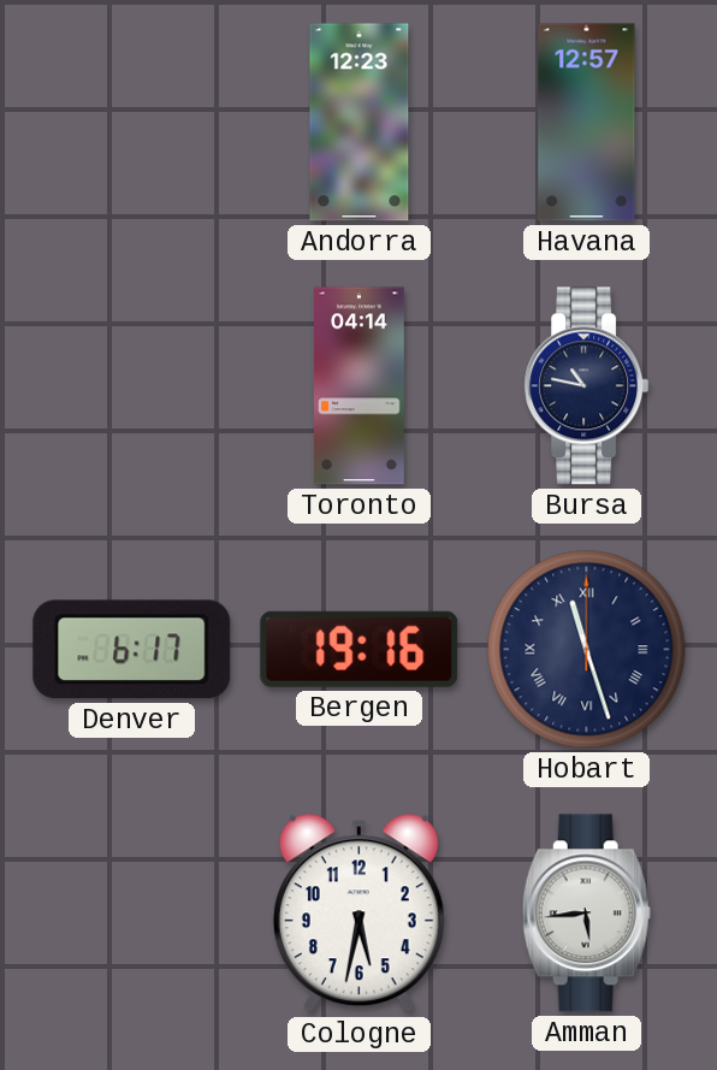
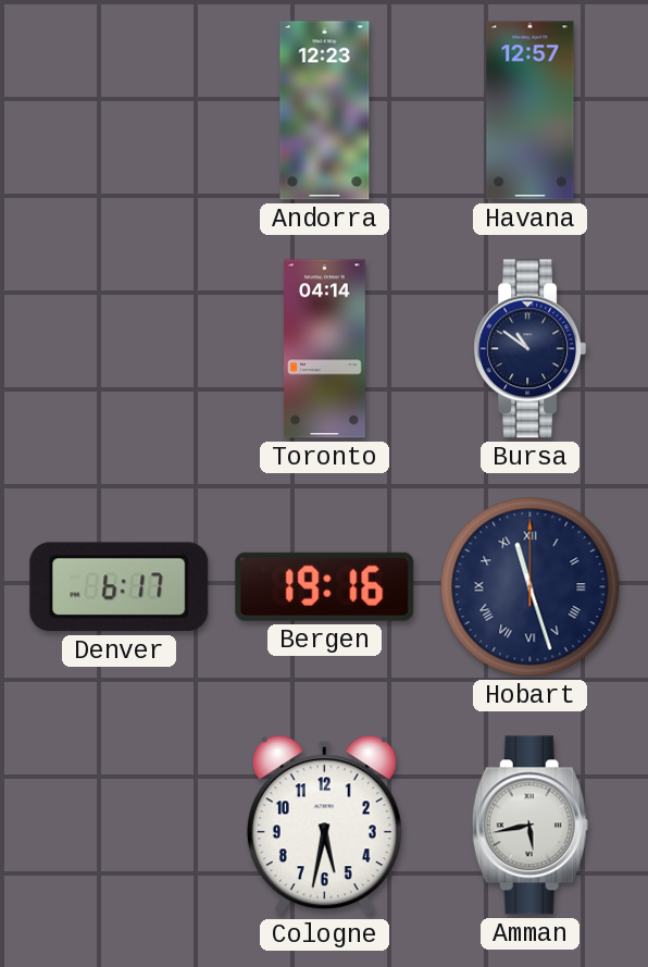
Bursa: 10:47 -> 10:51
Amman: 5:44 -> 5:43
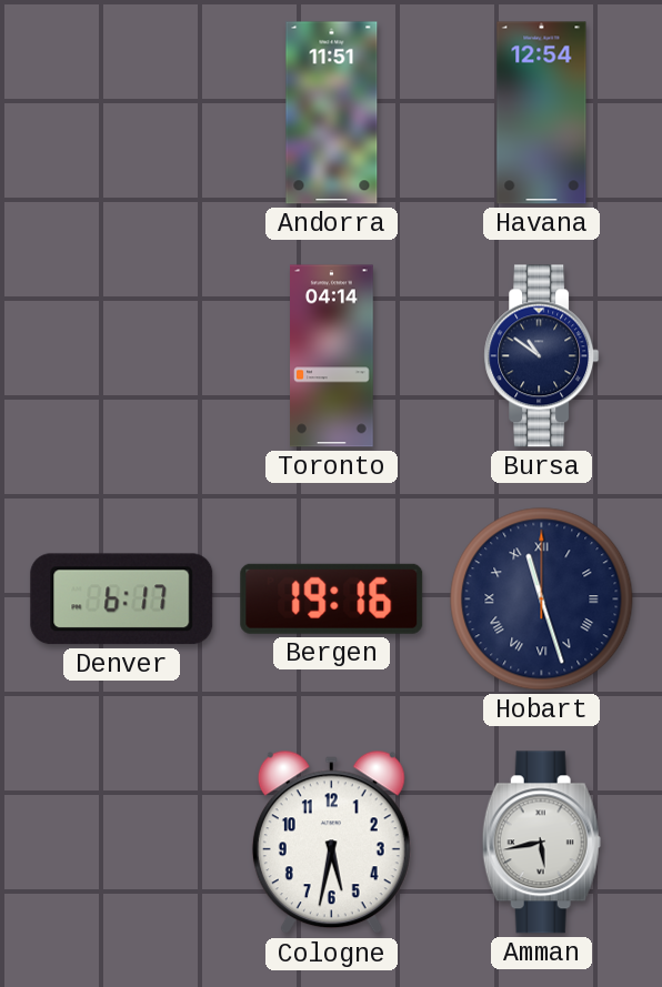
Andorra: 12:23 -> 11:51
Havana: 12:57 -> 12:54
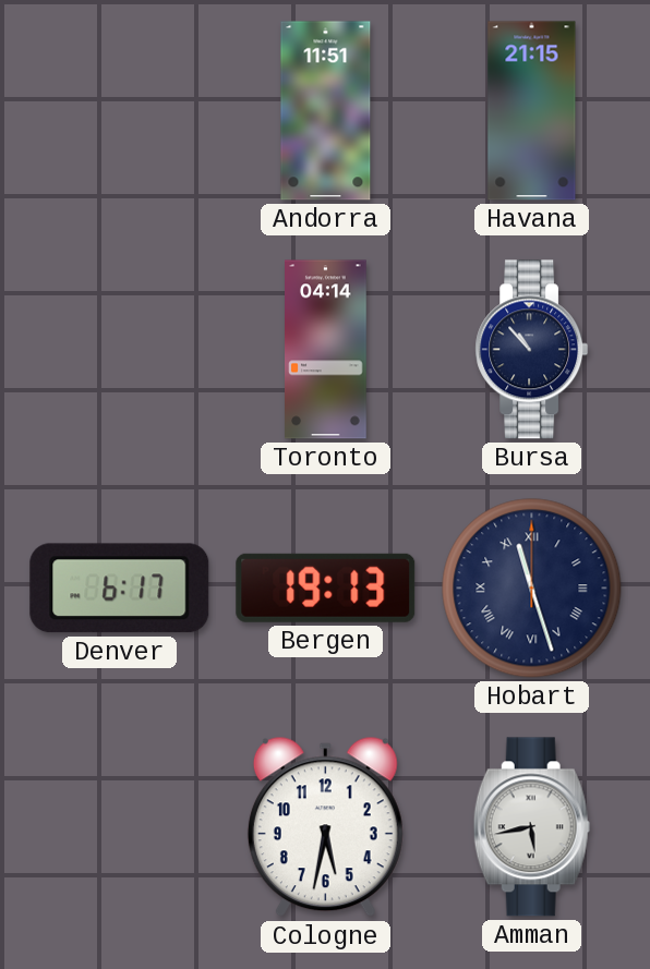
Havana: 12:54 -> 21:15
Bursa: 10:51 -> 10:53
Bergen: 19:16 -> 19:13
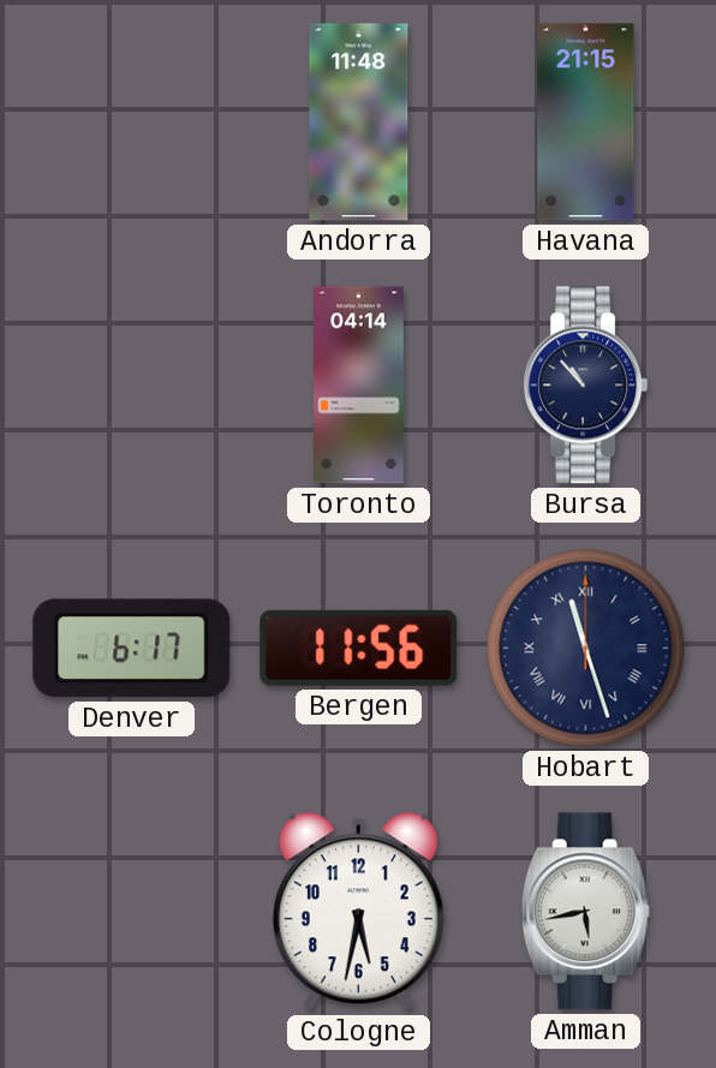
Andorra: 11:51 -> 11:48
Bergen: 19:13 -> 11:56
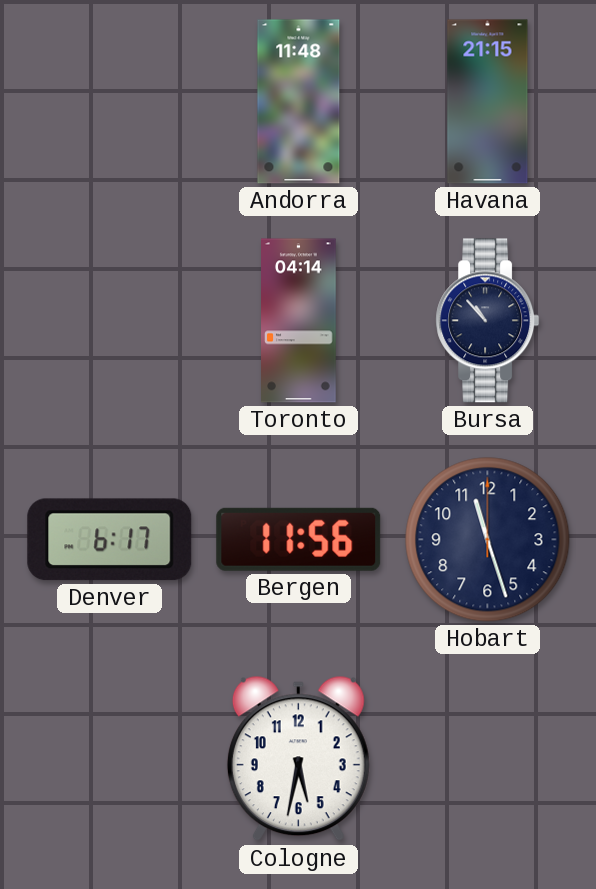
Hobart numerals: Roman -> Arabic
Amman: 5:43 -> none
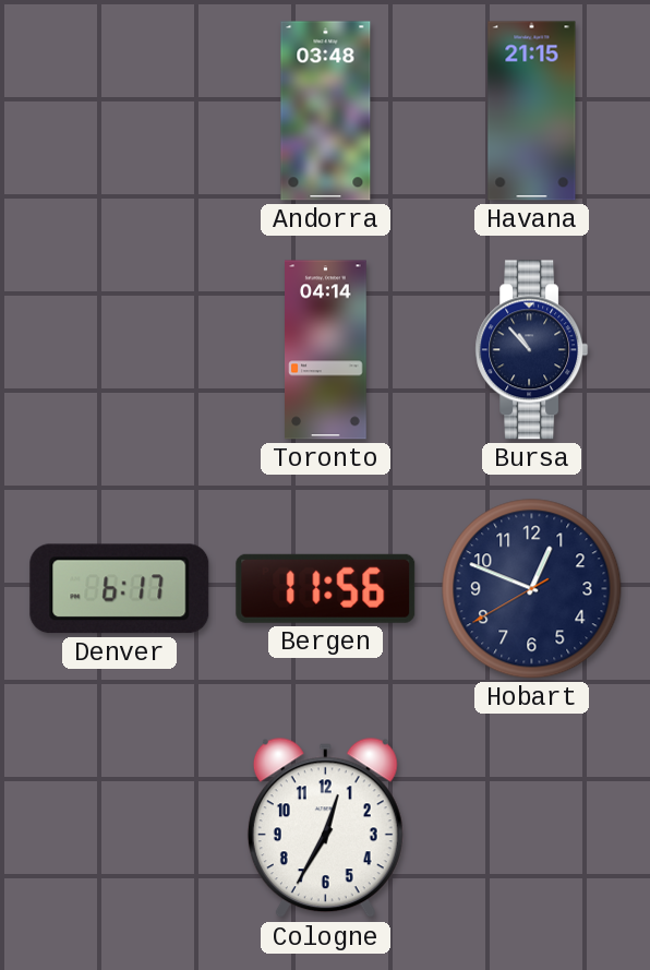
Andorra: 11:48 -> 03:48
Hobart: 11:27 -> 12:48
Cologne: 5:32 -> 12:35
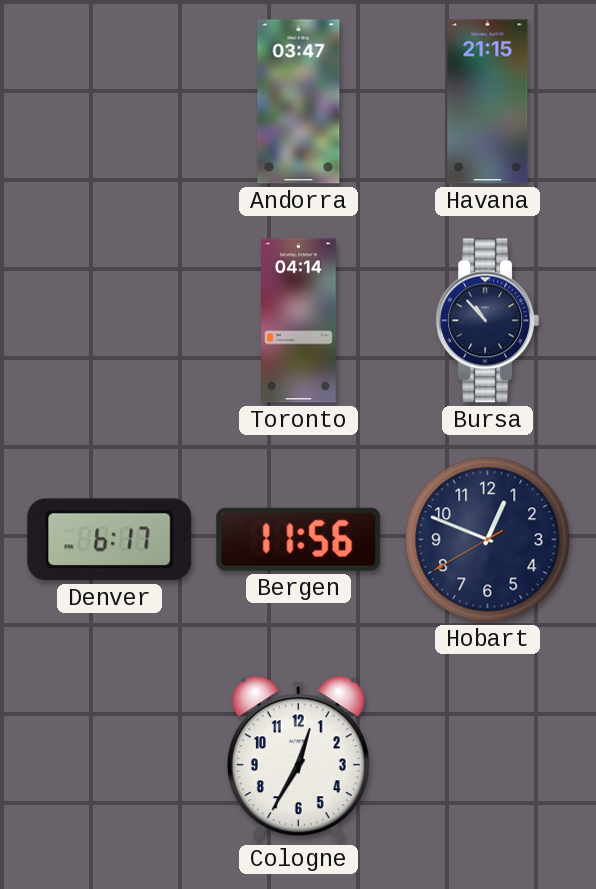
Andorra: 03:48 -> 03:47
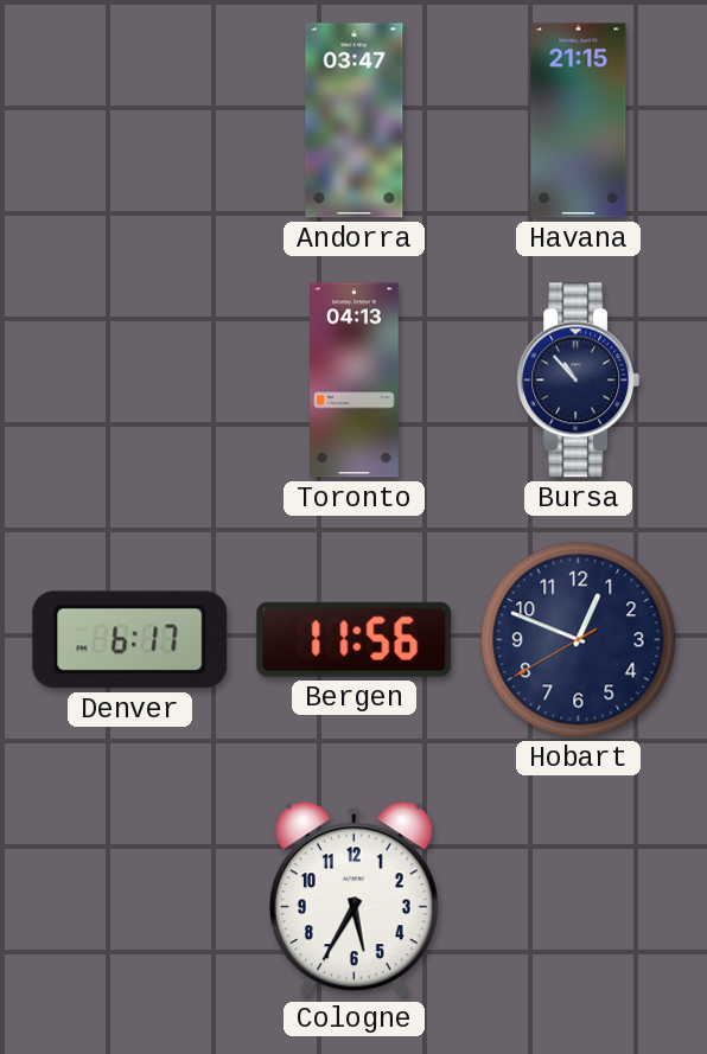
Toronto: 04:14 -> 04:13
Cologne: 12:35 -> 5:35
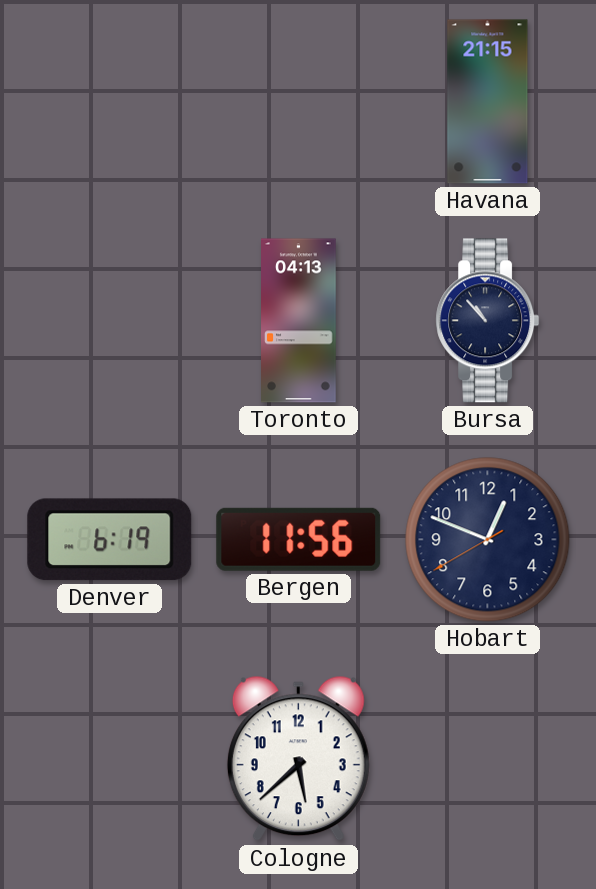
Andorra: 03:47 -> none
Denver: 6:17 -> 6:19
Cologne: 5:35 -> 5:38
